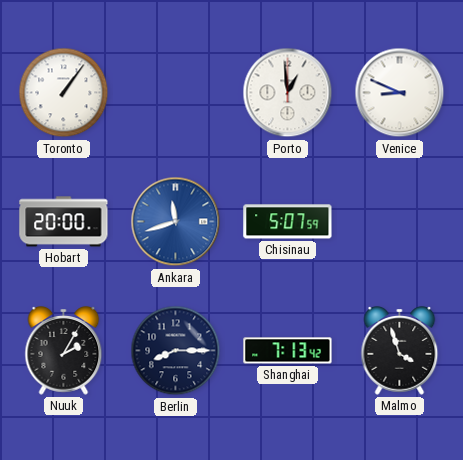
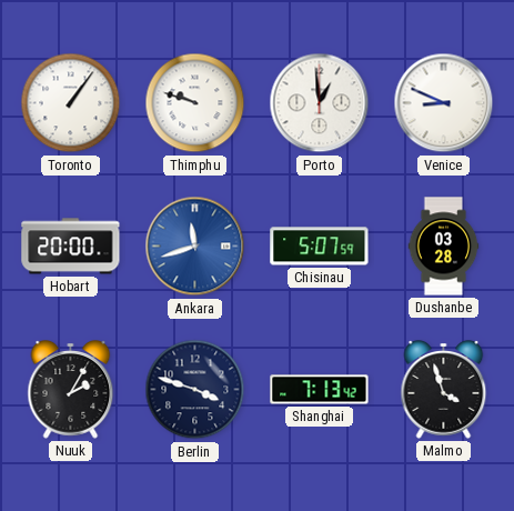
Thimphu: none -> 9:48
Dushanbe: none -> 03:28
Berlin: 8:15 -> 3:48
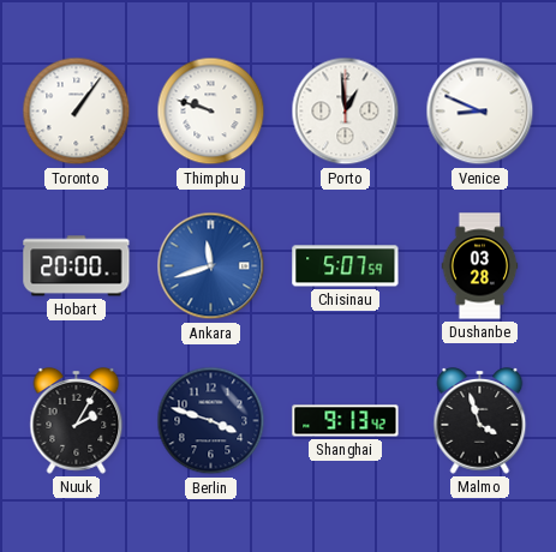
Shanghai: 7:13 -> 9:13
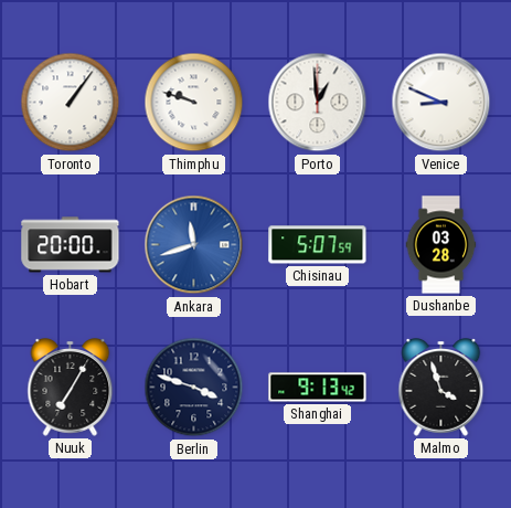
Nuuk: 2:05 -> 7:05
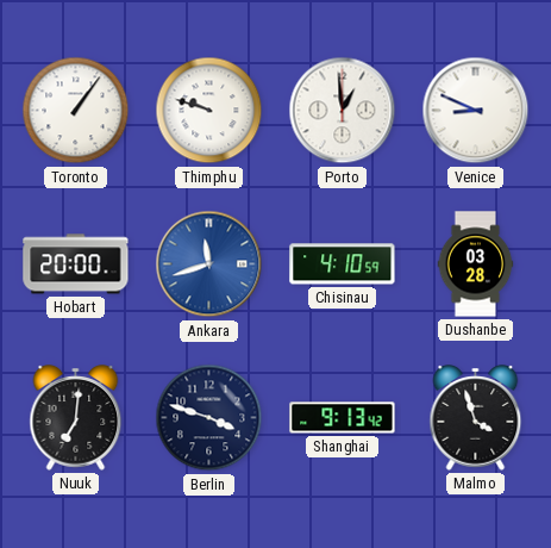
Chisinau: 5:07 -> 4:10
Nuuk: 7:05 -> 7:01
